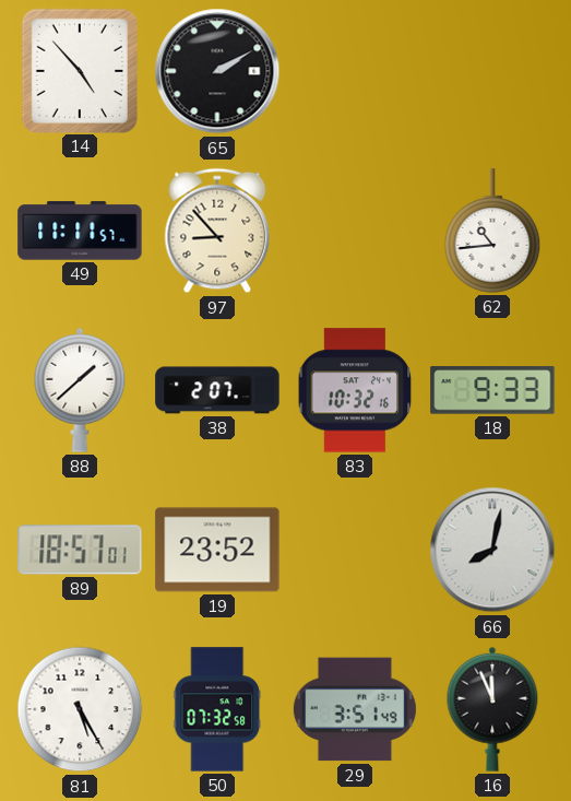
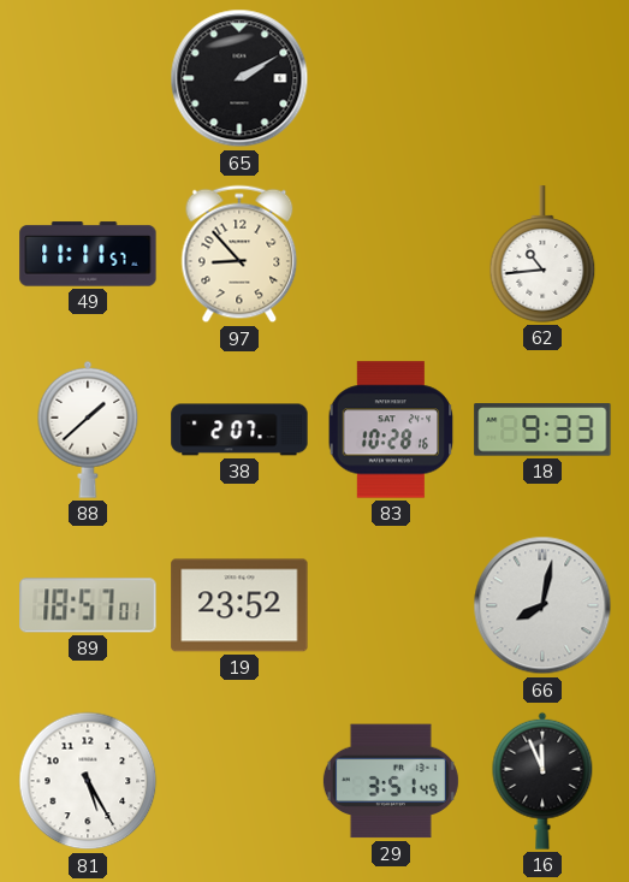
14: 4:53 -> none
83: 10:32 -> 10:28
50: 07:32 -> none
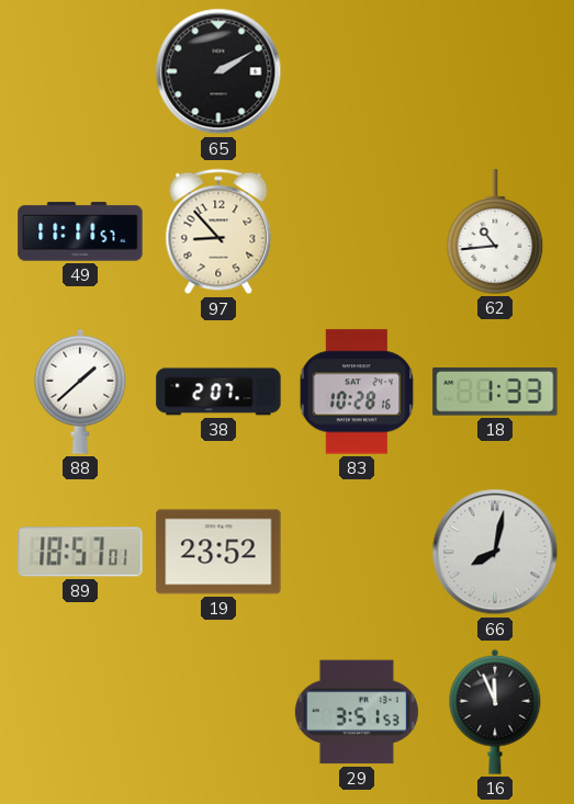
18: 9:33 -> 1:33
81: 5:25 -> none
29: 3:51:49 -> 3:51:53
